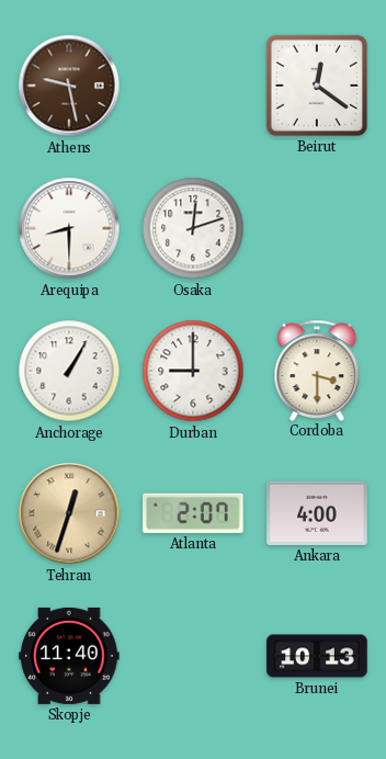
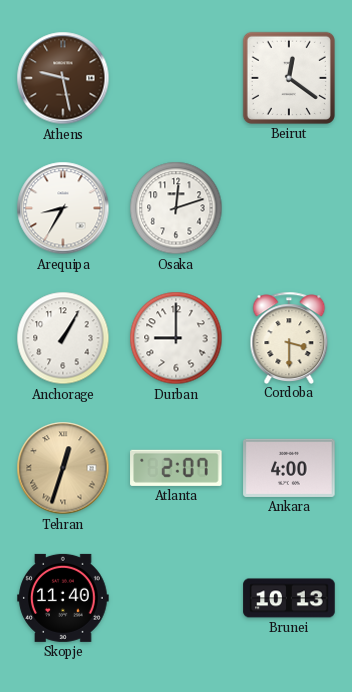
Arequipa: 8:30 -> 8:35
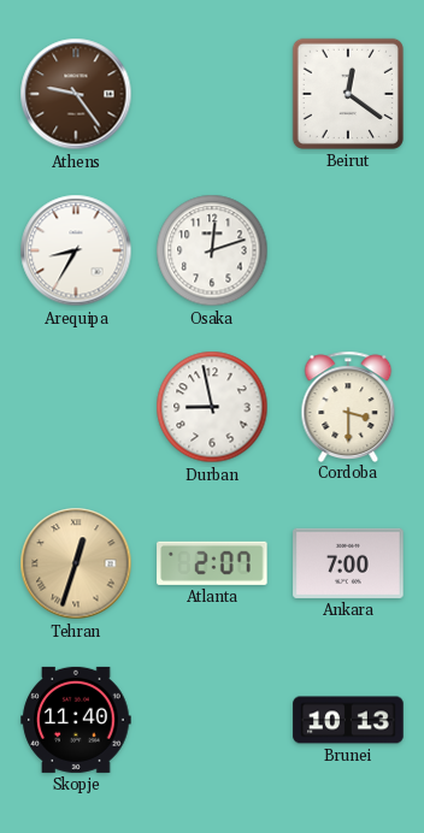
Athens: 9:28 -> 9:24
Anchorage: 1:05 -> none
Durban: 9:00 -> 8:58
Ankara: 4:00 -> 7:00
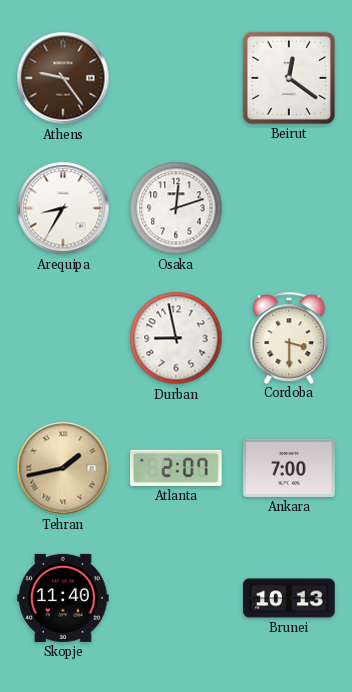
Tehran: 12:33 -> 1:43
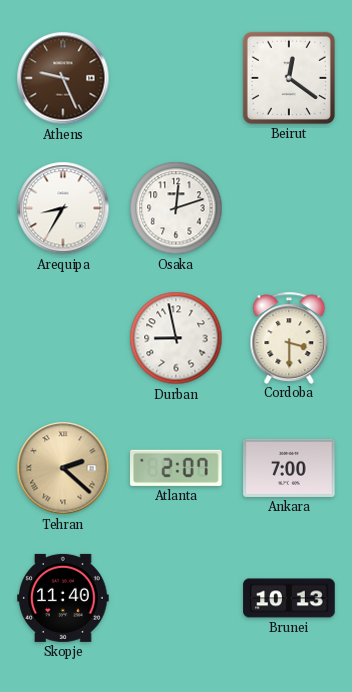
Athens: 9:24 -> 9:26
Tehran: 1:43 -> 2:22
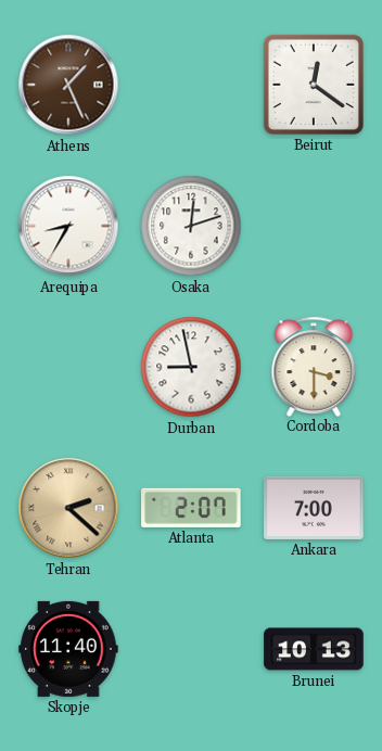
Athens: 9:26 -> 1:26
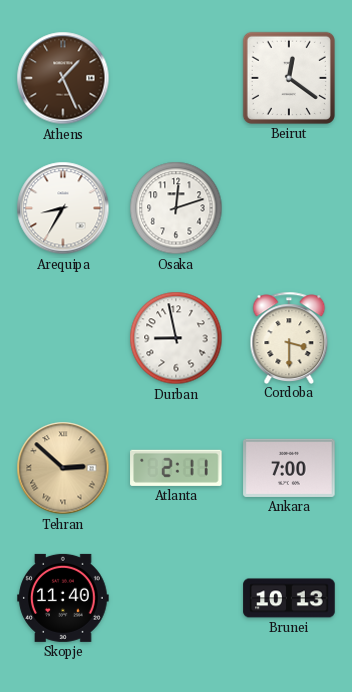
Tehran: 2:22 -> 2:52
Atlanta: 2:07 -> 2:11
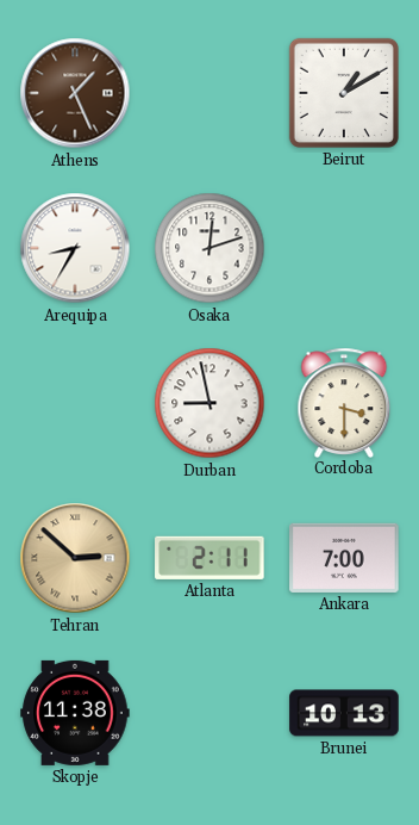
Beirut: 12:21 -> 1:10
Skopje: 11:40 -> 11:38
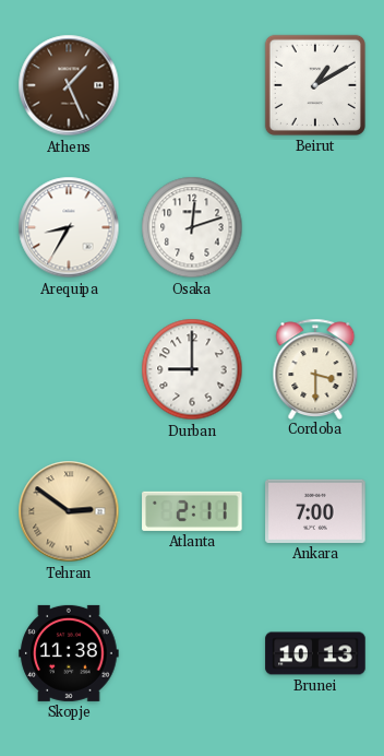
Durban: 8:58 -> 9:00
Tehran: 2:52 -> 2:51
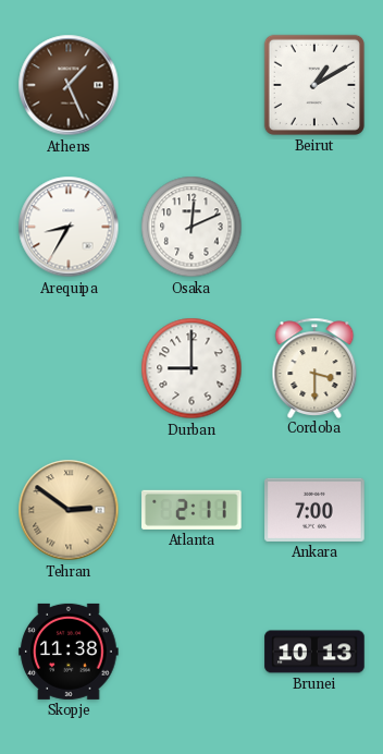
Osaka: 12:12 -> 12:11
